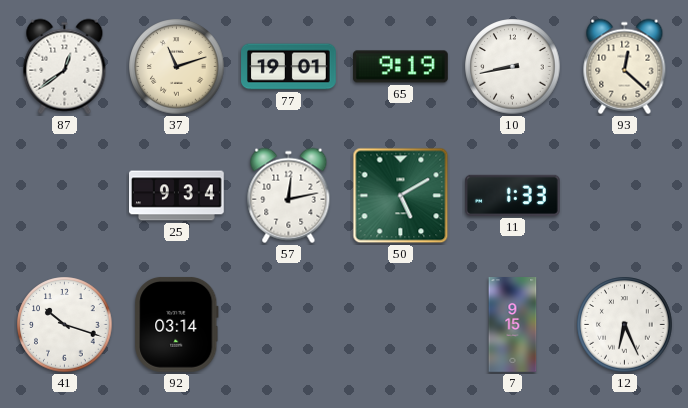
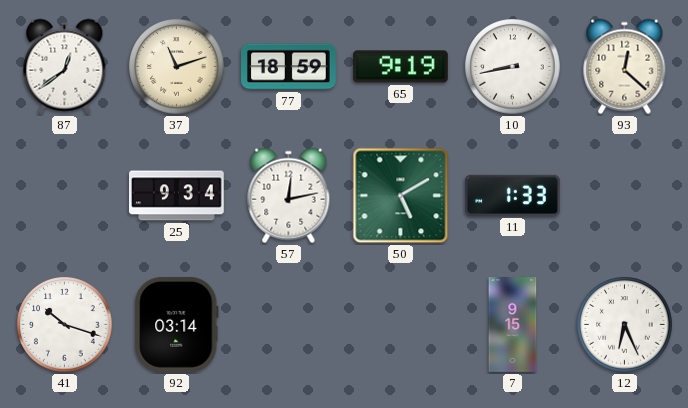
77: 19:01 -> 18:59
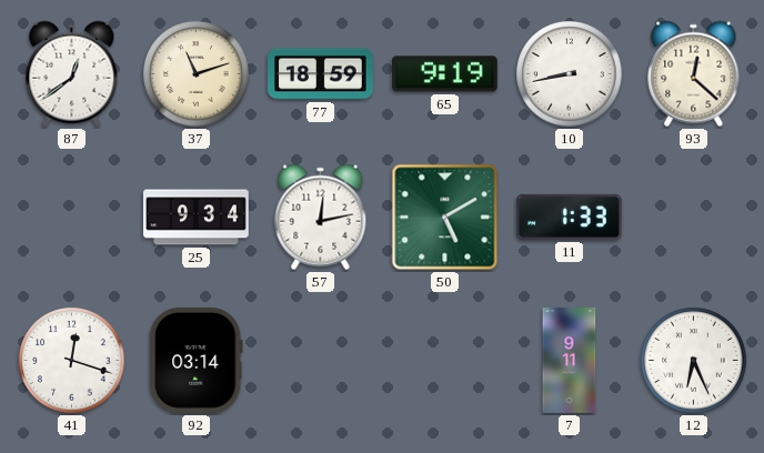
41: 10:18 -> 12:18
7: 9:15 -> 9:11
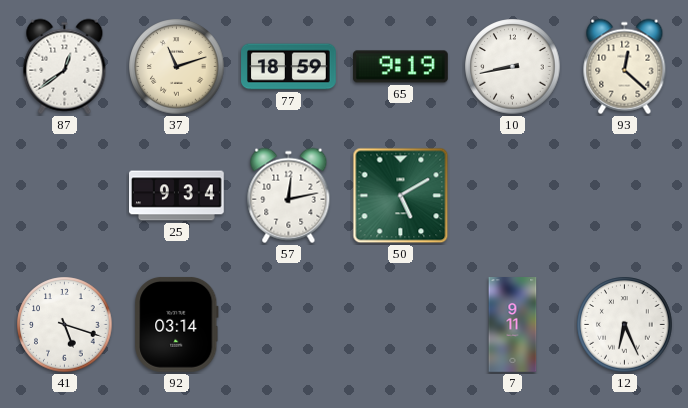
11: 1:33 -> none
41: 12:18 -> 5:18
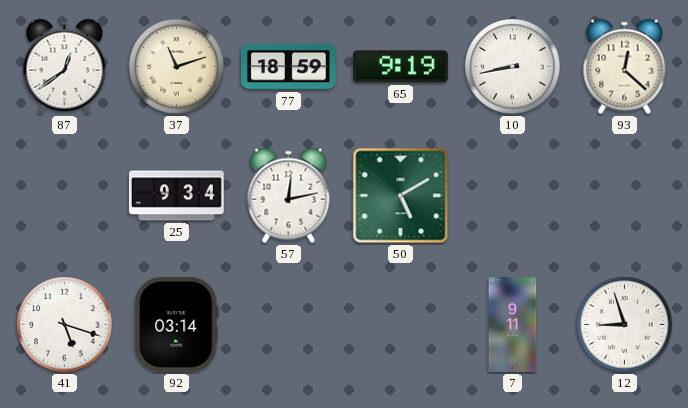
12: 6:26 -> 8:57
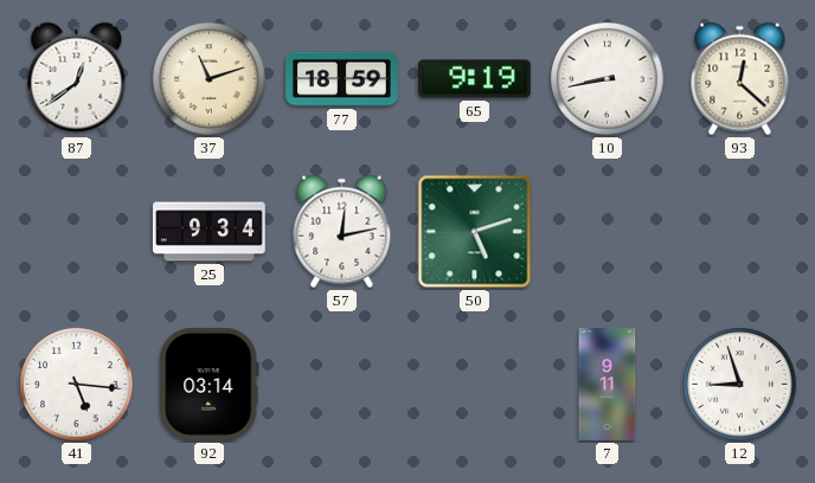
50: 5:10 -> 5:12
41: 5:18 -> 5:16
